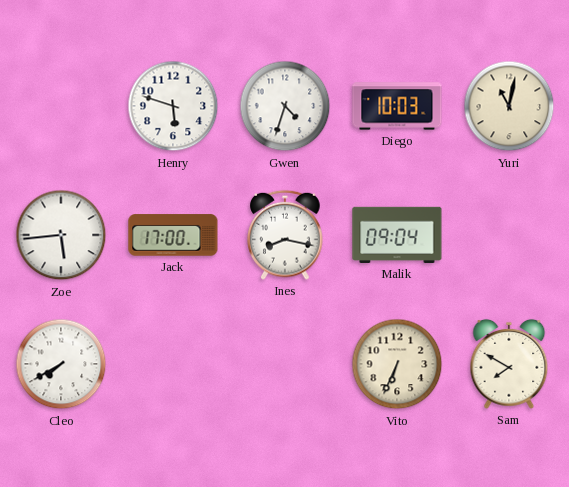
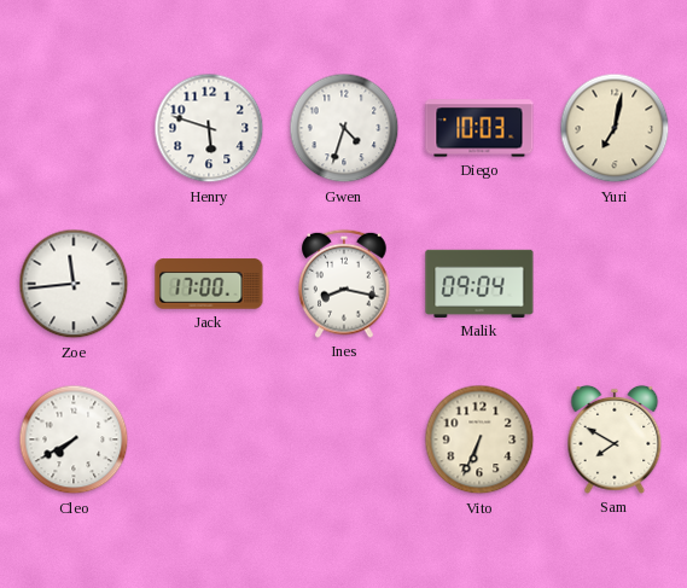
Yuri: 11:02 -> 7:02
Zoe: 5:44 -> 11:44
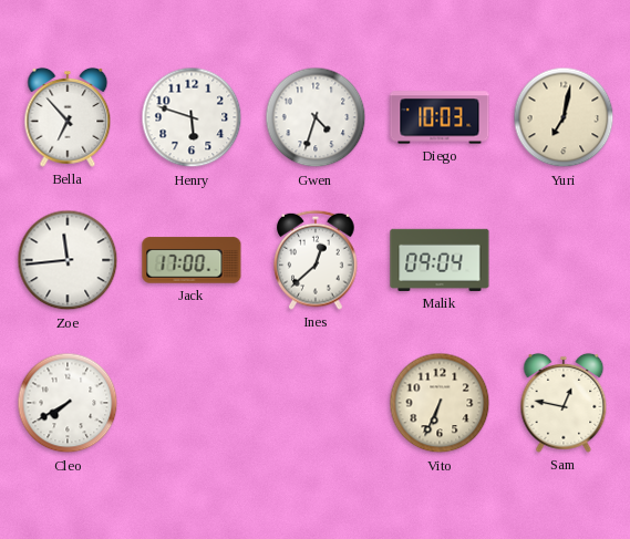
Bella: none -> 6:53
Ines: 8:17 -> 12:38
Sam: 7:50 -> 12:47
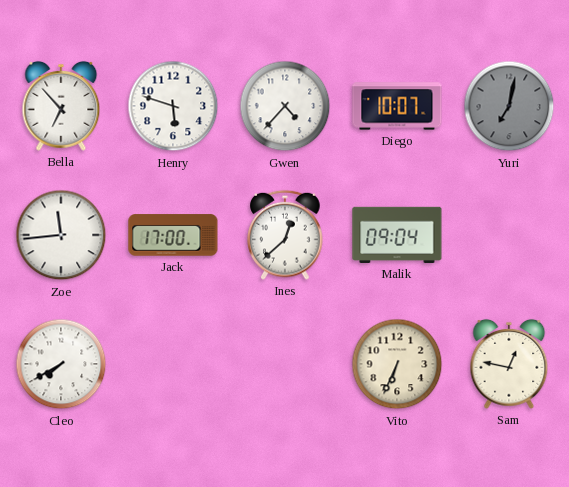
Gwen: 4:33 -> 4:37
Diego: 10:03 -> 10:07
Yuri dial: cream -> grey
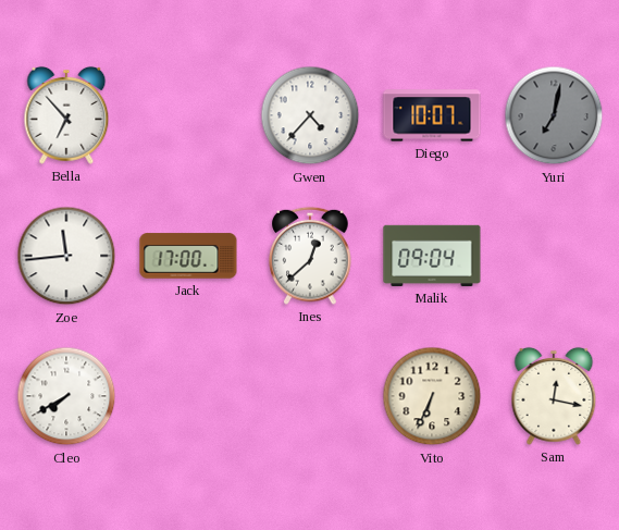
Henry: 5:48 -> none
Sam: 12:47 -> 12:17
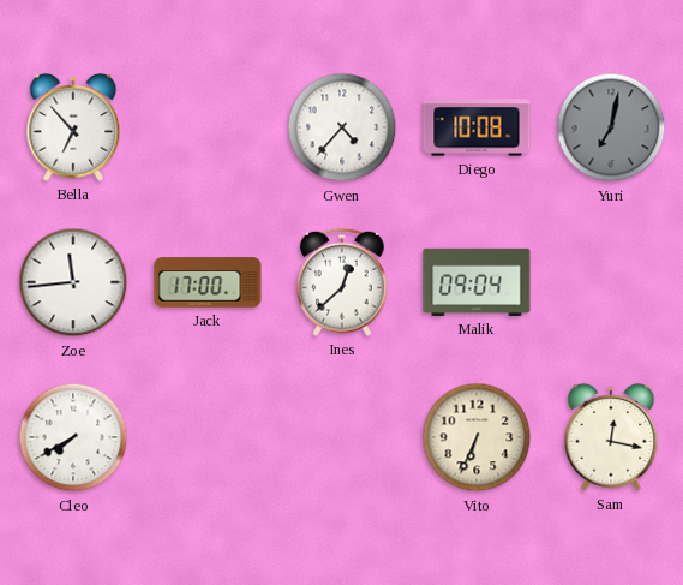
Diego: 10:07 -> 10:08
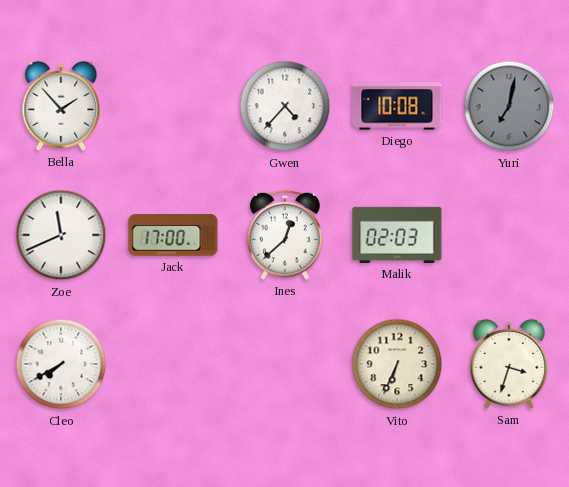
Bella: 6:53 -> 1:53
Zoe: 11:44 -> 11:41
Malik: 09:04 -> 02:03
Sam: 12:17 -> 3:33
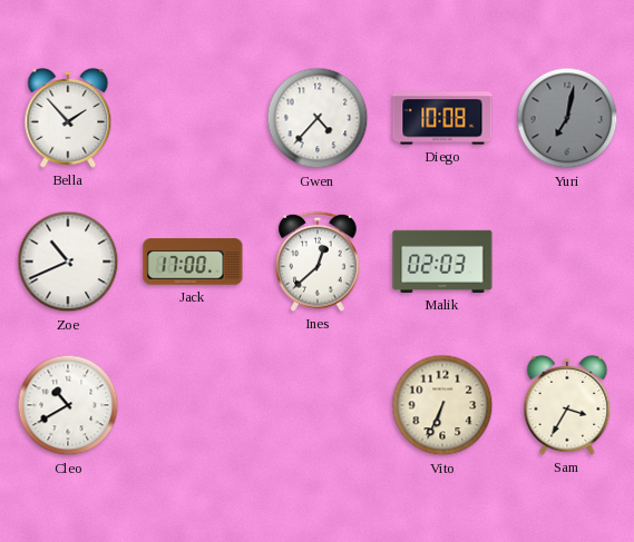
Zoe: 11:41 -> 10:41
Cleo: 7:40 -> 10:40
Sam: 3:33 -> 3:35
